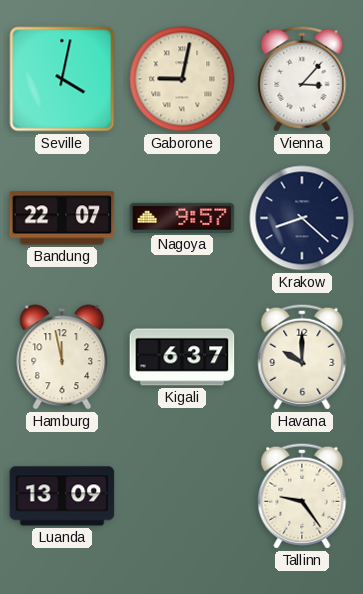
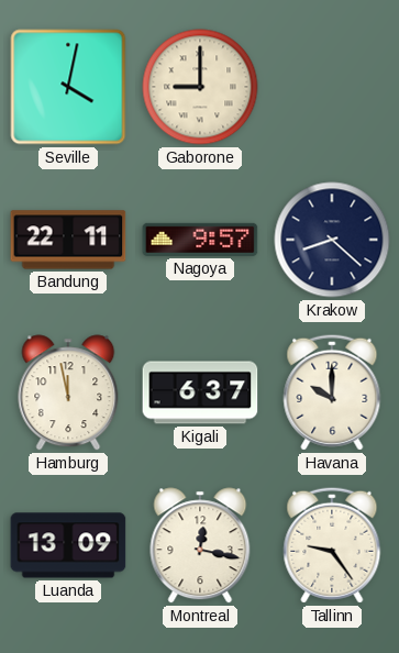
Gaborone: 9:02 -> 9:00
Vienna: 3:07 -> none
Bandung: 22:07 -> 22:11
Montreal: none -> 12:17
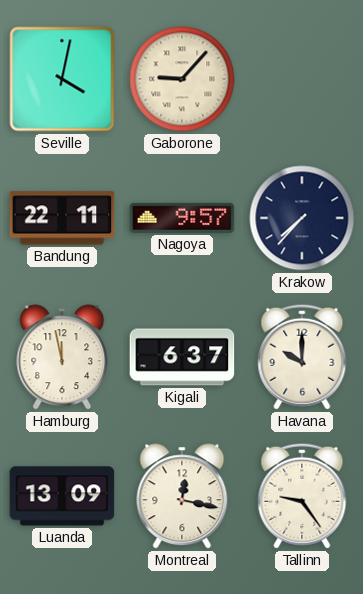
Gaborone: 9:00 -> 9:07
Krakow: 8:22 -> 7:37
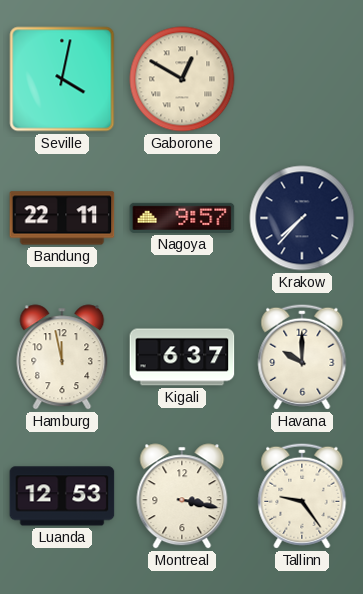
Gaborone: 9:07 -> 12:50
Luanda: 13:09 -> 12:53
Montreal: 12:17 -> 3:17
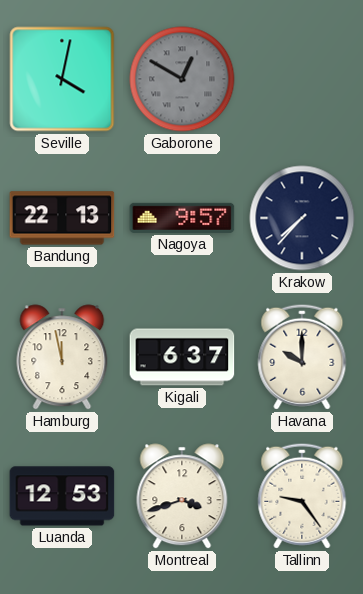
Gaborone dial: cream -> grey
Bandung: 22:11 -> 22:13
Montreal: 3:17 -> 3:42
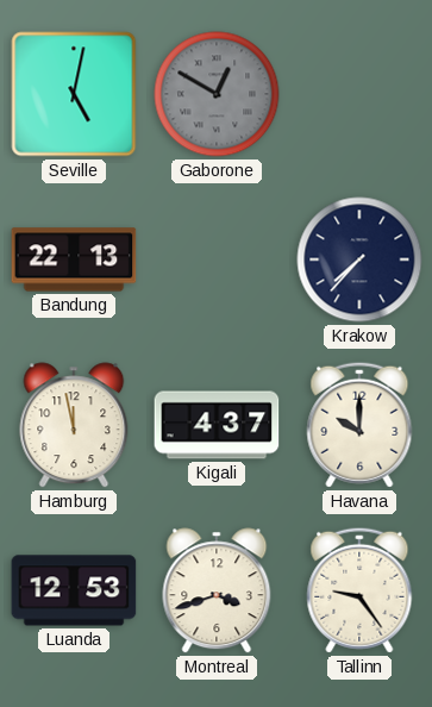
Seville: 4:02 -> 5:02
Nagoya: 9:57 -> none
Kigali: 6:37 -> 4:37
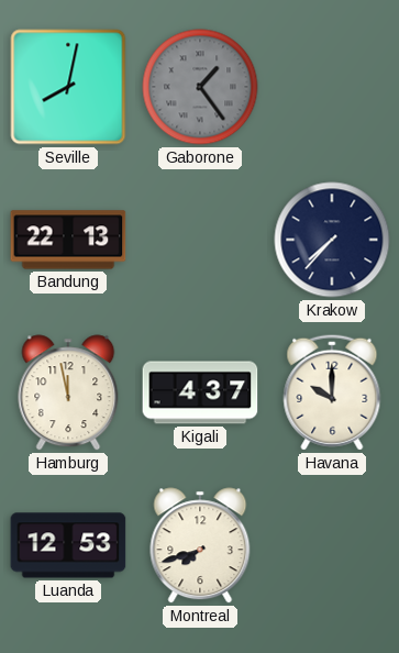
Seville: 5:02 -> 8:02
Gaborone: 12:50 -> 1:24
Montreal: 3:42 -> 7:42
Tallinn: 9:24 -> none
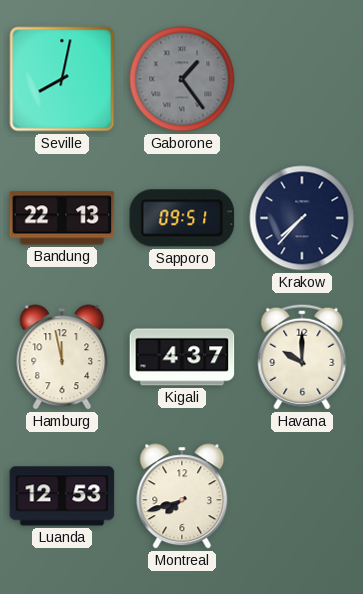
Sapporo: none -> 09:51
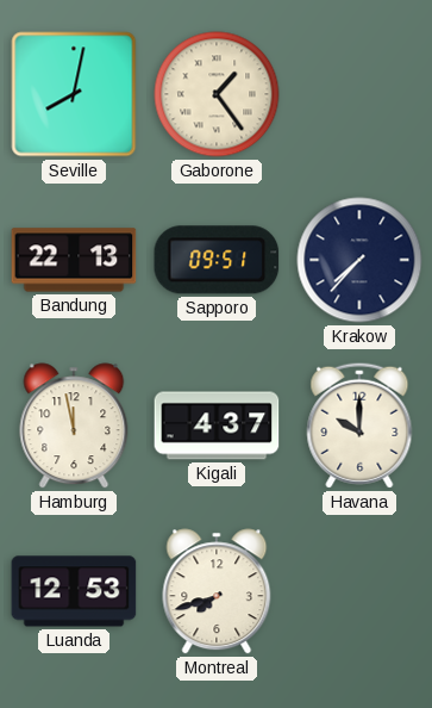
Gaborone dial: grey -> cream
